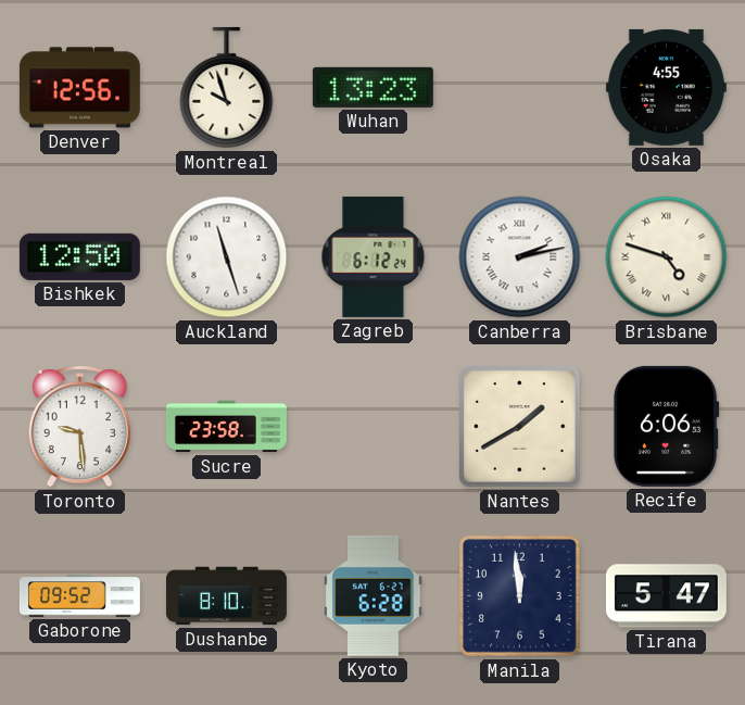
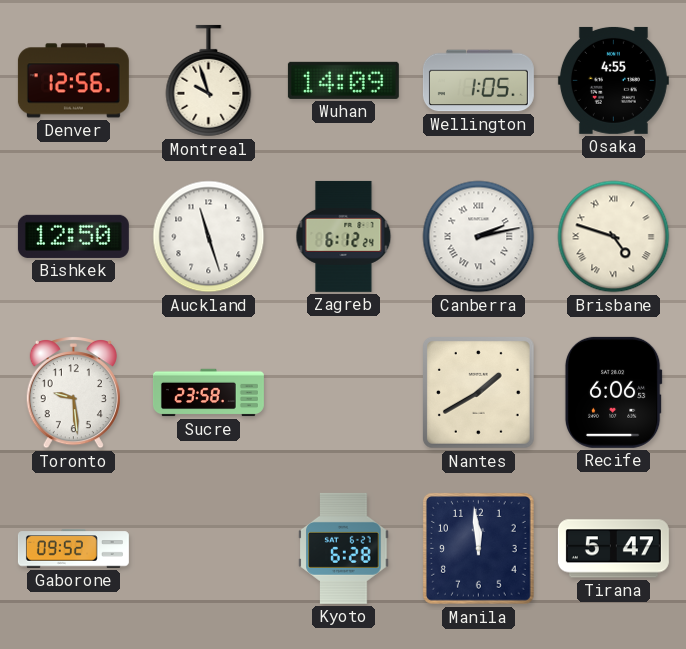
Wuhan: 13:23 -> 14:09
Wellington: none -> 1:05
Dushanbe: 8:10 -> none
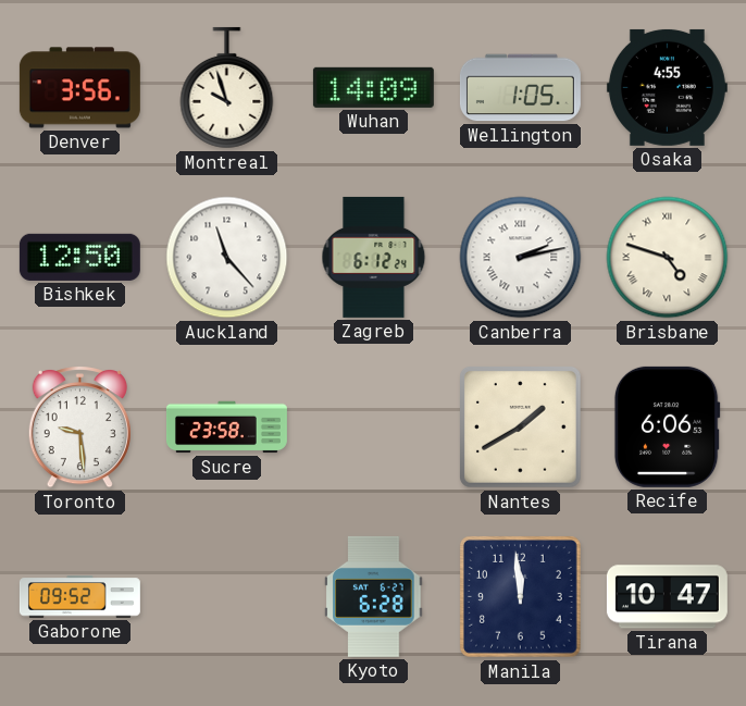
Denver: 12:56 -> 3:56
Auckland: 11:27 -> 11:23
Tirana: 5:47 -> 10:47
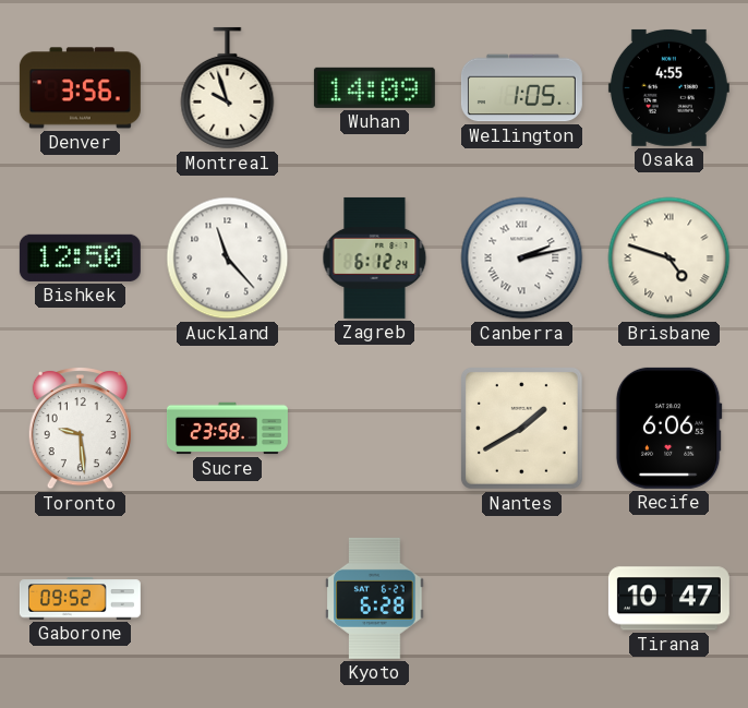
Manila: 11:59 -> none
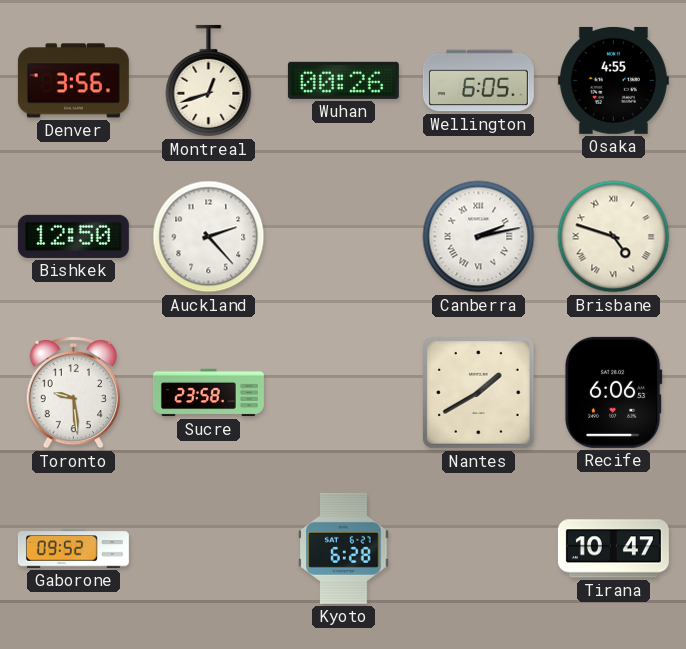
Montreal: 9:57 -> 12:42
Wuhan: 14:09 -> 00:26
Wellington: 1:05 -> 6:05
Auckland: 11:23 -> 2:23
Zagreb: 6:12 -> none
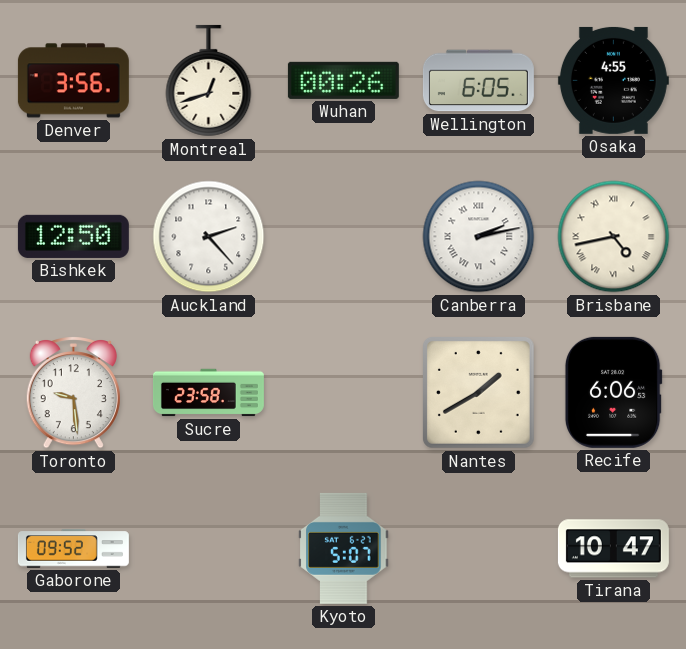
Brisbane: 4:48 -> 4:43
Kyoto: 6:28 -> 5:07
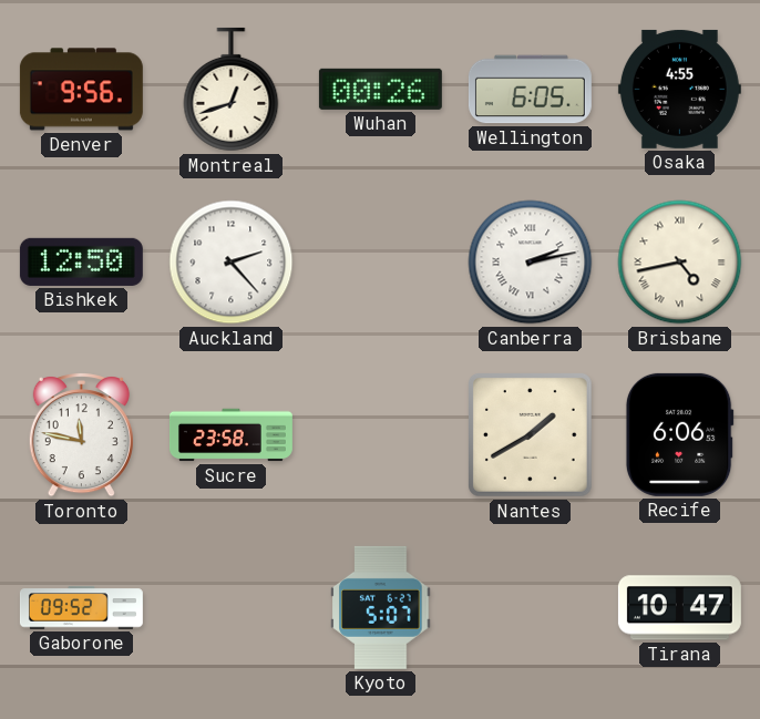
Denver: 3:56 -> 9:56
Toronto: 9:29 -> 11:47
